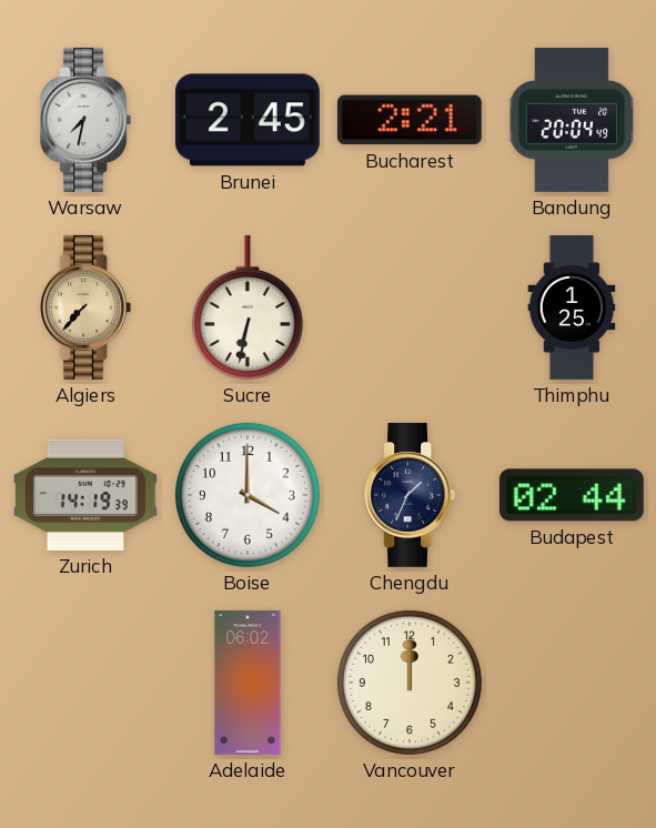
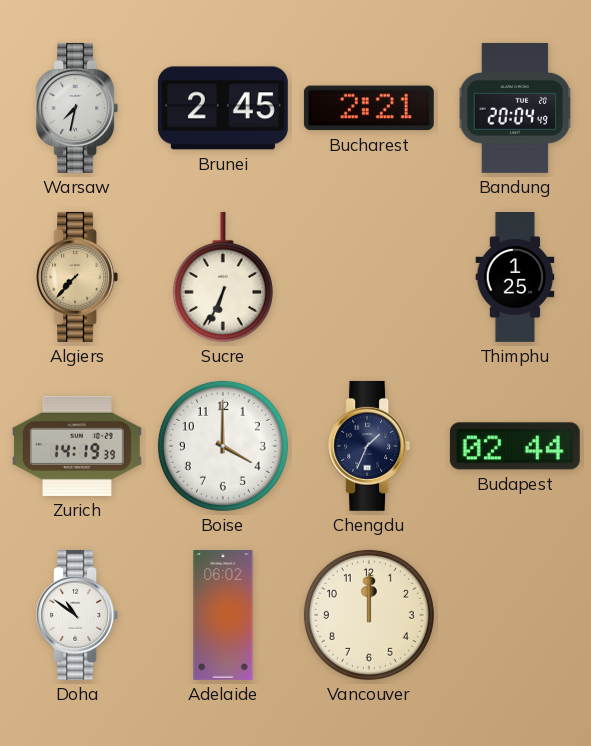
Sucre: 6:32 -> 6:34
Doha: none -> 10:51
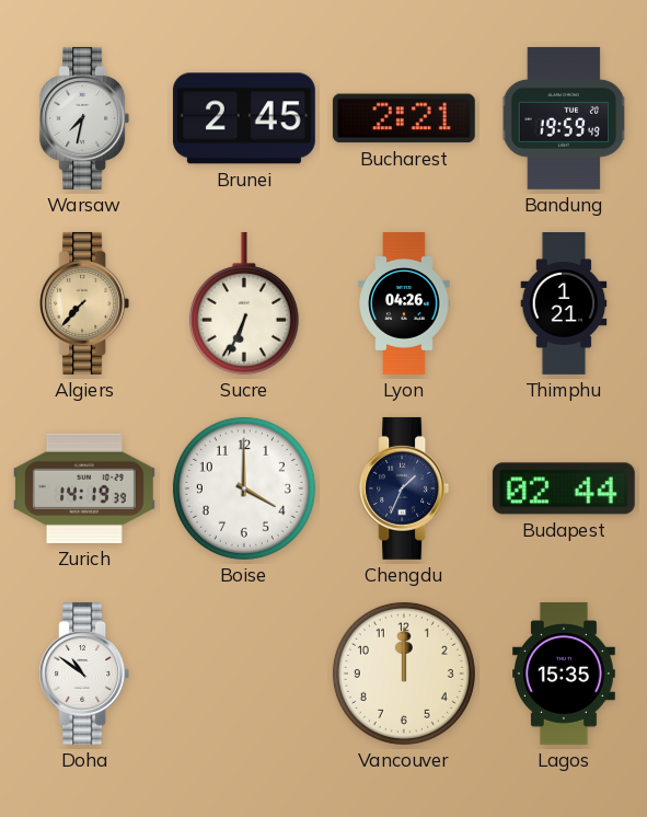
Bandung: 20:04 -> 19:59
Lyon: none -> 04:26
Thimphu: 1:25 -> 1:21
Adelaide: 06:02 -> none
Lagos: none -> 15:35
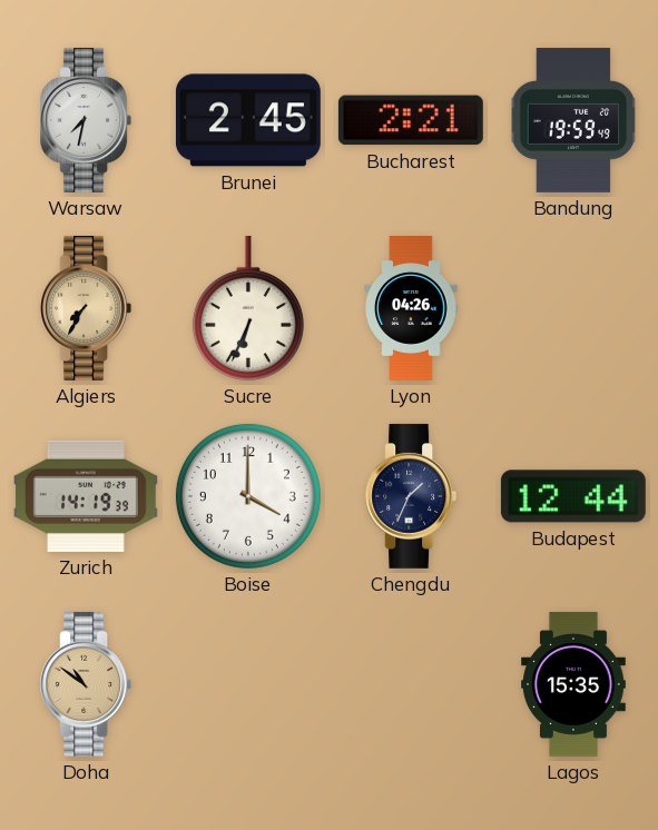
Algiers: 7:37 -> 7:35
Thimphu: 1:21 -> none
Budapest: 02:44 -> 12:44
Doha dial: white -> champagne
Vancouver: 12:00 -> none
